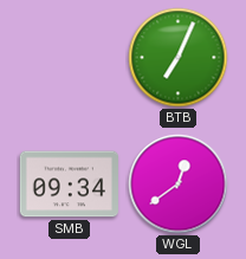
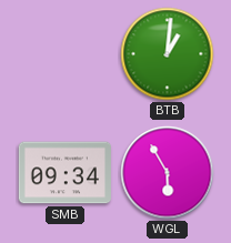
BTB: 7:04 -> 1:01
WGL: 12:39 -> 5:55
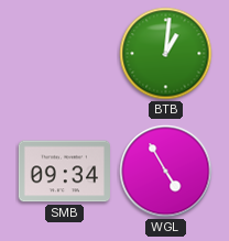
WGL: 5:55 -> 4:55
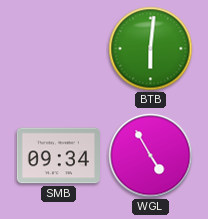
BTB: 1:01 -> 6:01
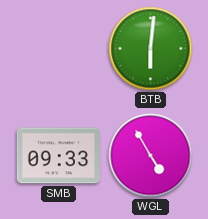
SMB: 09:34 -> 09:33
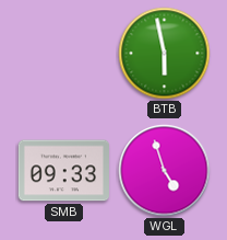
BTB: 6:01 -> 5:58
WGL: 4:55 -> 4:57
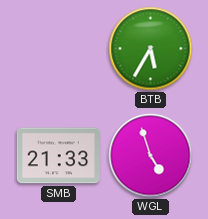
BTB: 5:58 -> 5:35
SMB: 09:33 -> 21:33
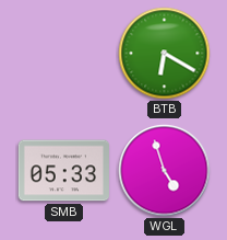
BTB: 5:35 -> 6:20
SMB: 21:33 -> 05:33
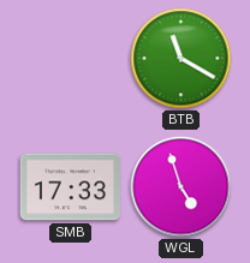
BTB: 6:20 -> 11:20
SMB: 05:33 -> 17:33
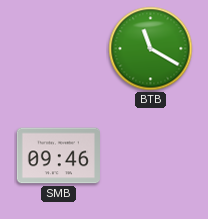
SMB: 17:33 -> 09:46
WGL: 4:57 -> none
